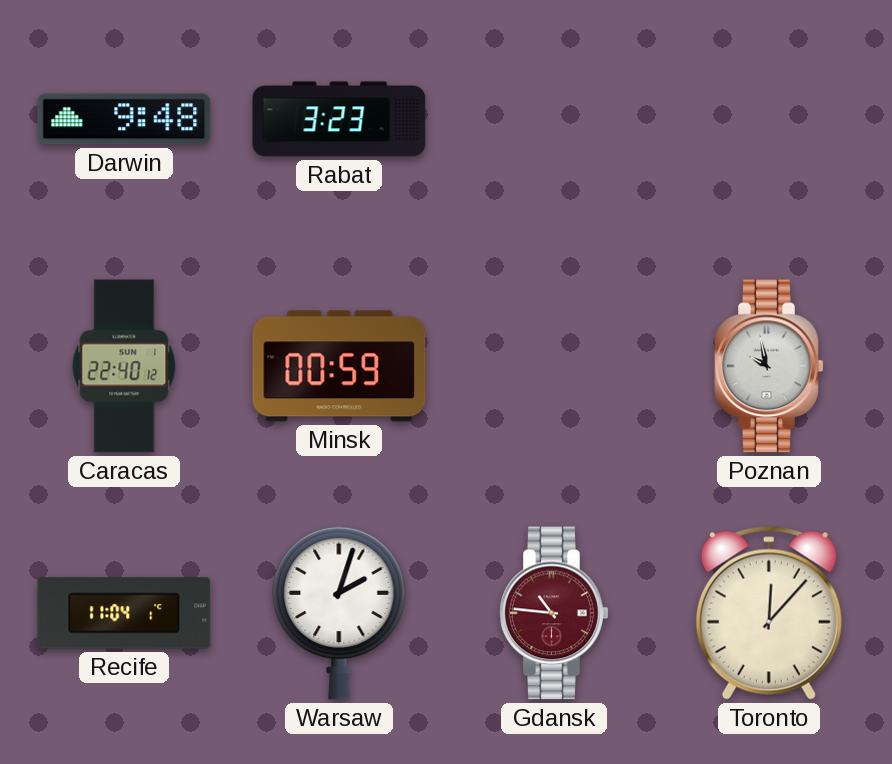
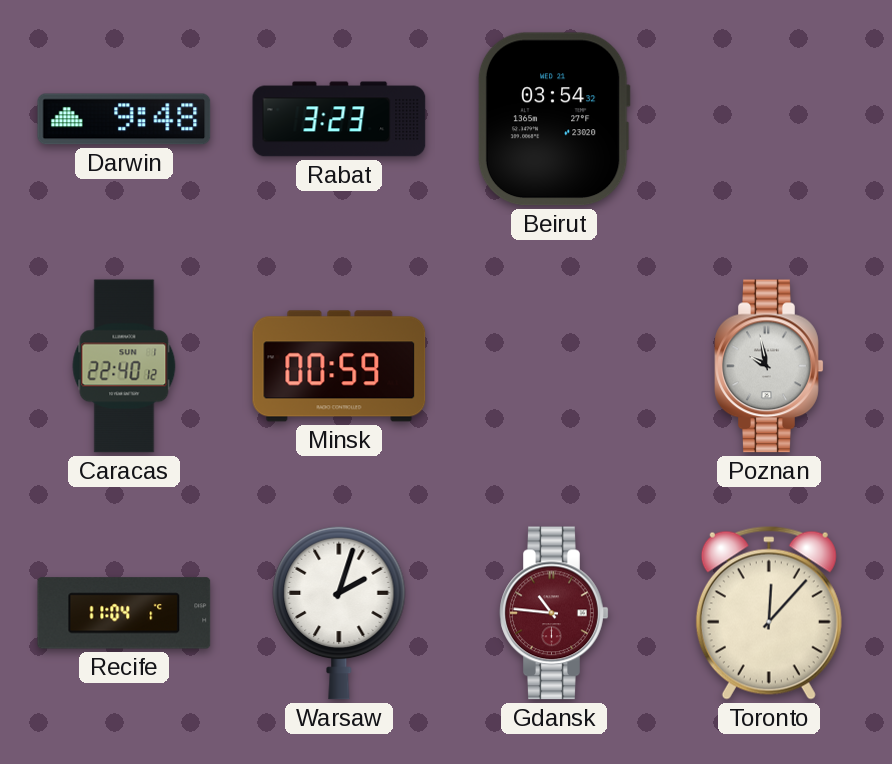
Beirut: none -> 03:54
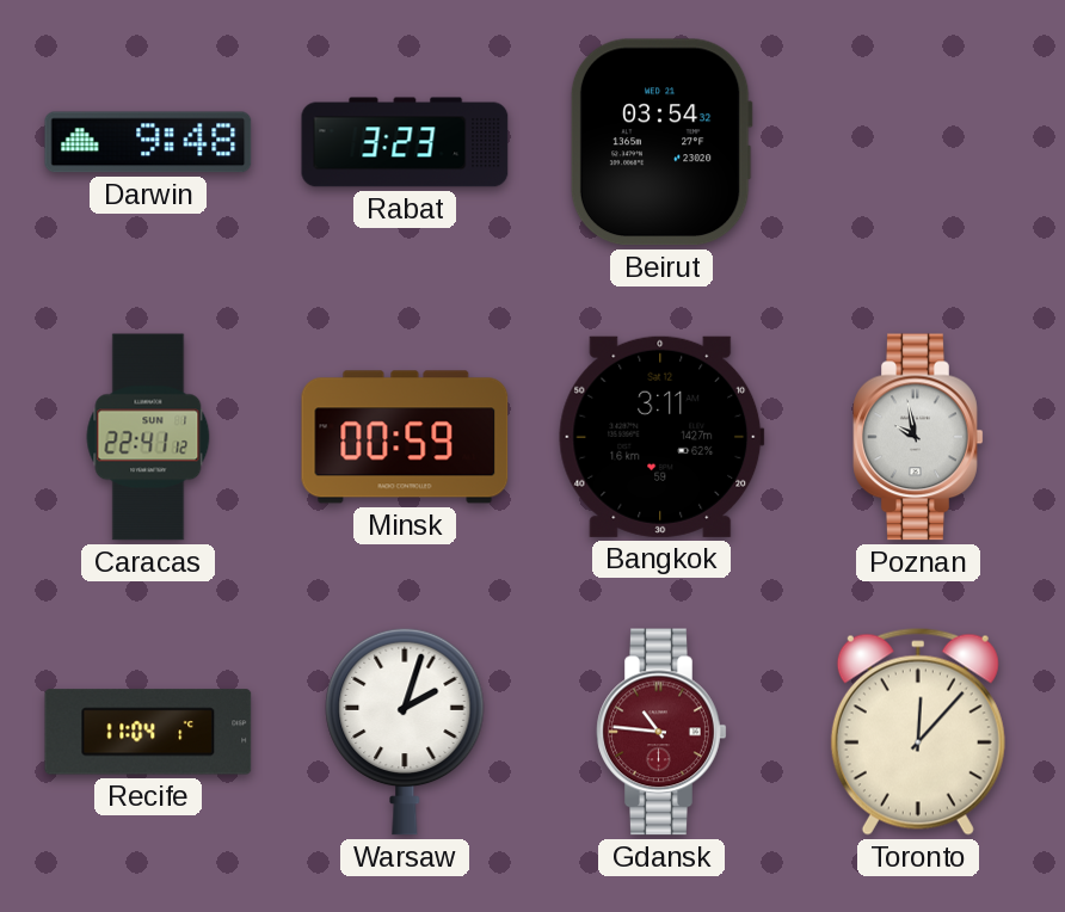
Caracas: 22:40 -> 22:41
Bangkok: none -> 3:11
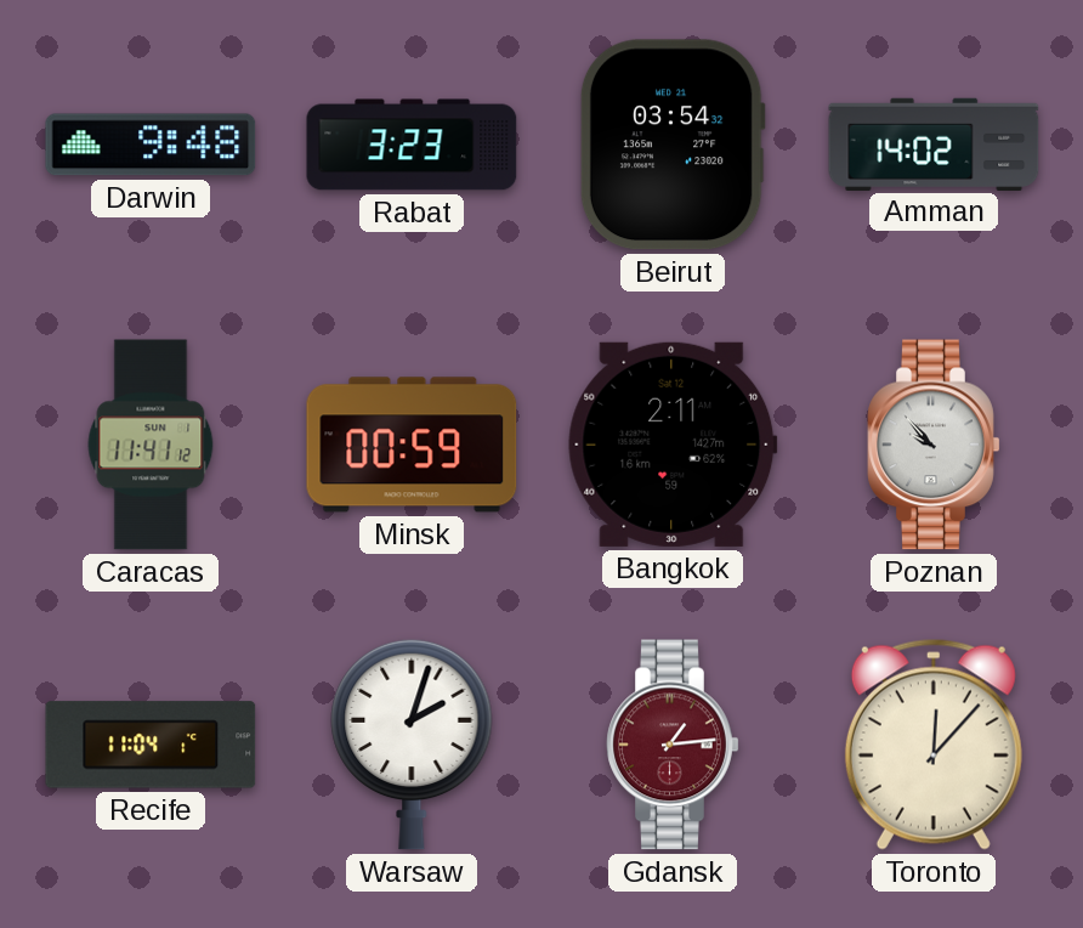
Amman: none -> 14:02
Caracas: 22:41 -> 11:41
Bangkok: 3:11 -> 2:11
Poznan: 9:58 -> 9:53
Gdansk: 10:46 -> 1:14
